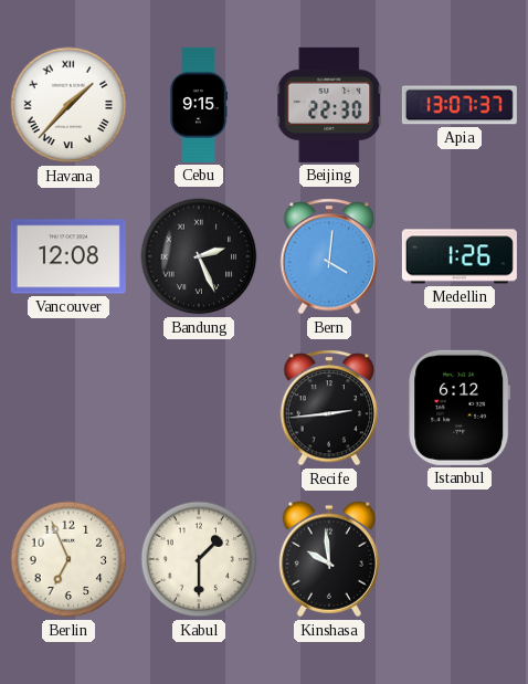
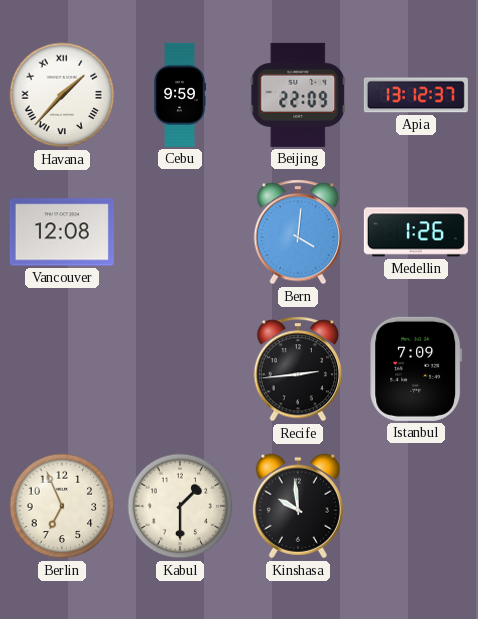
Cebu: 9:15 -> 9:59
Beijing: 22:30 -> 22:09
Apia: 13:07 -> 13:12
Bandung: 2:26 -> none
Istanbul: 6:12 -> 7:09
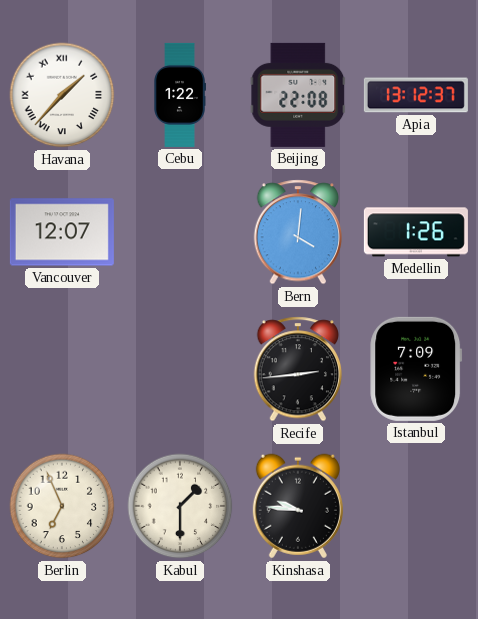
Cebu: 9:59 -> 1:22
Beijing: 22:09 -> 22:08
Vancouver: 12:08 -> 12:07
Kinshasa: 9:59 -> 9:46
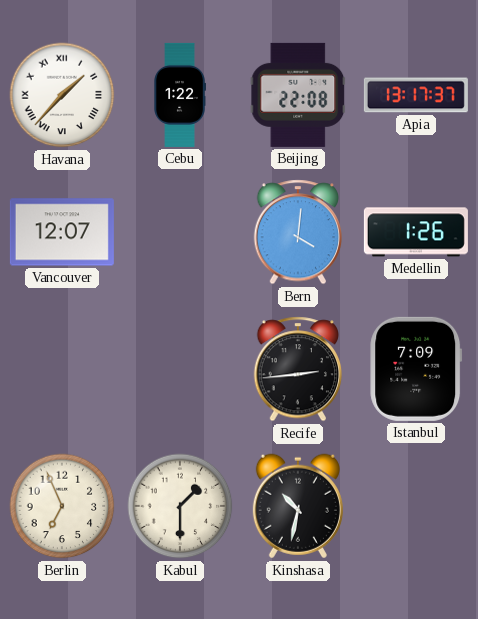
Apia: 13:12 -> 13:17
Kinshasa: 9:46 -> 10:32
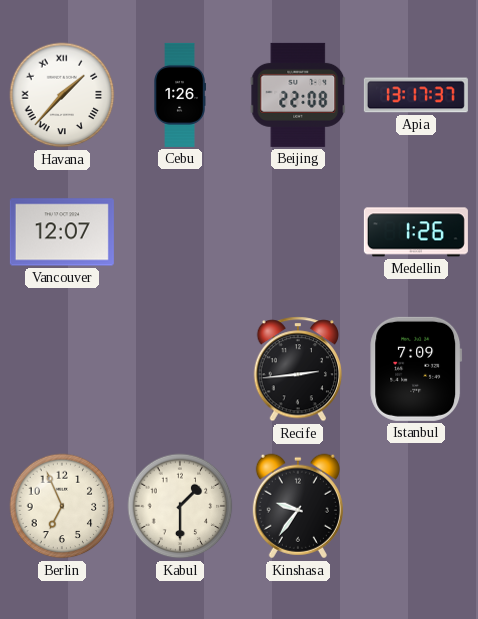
Cebu: 1:22 -> 1:26
Bern: 4:01 -> none
Kinshasa: 10:32 -> 9:36
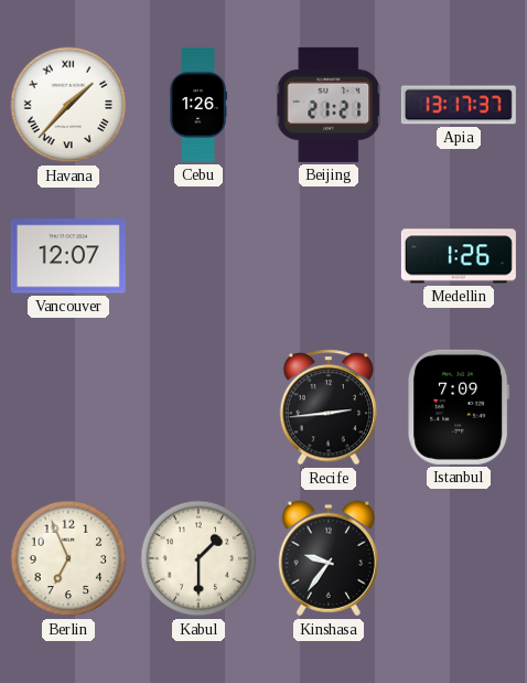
Beijing: 22:08 -> 21:21
